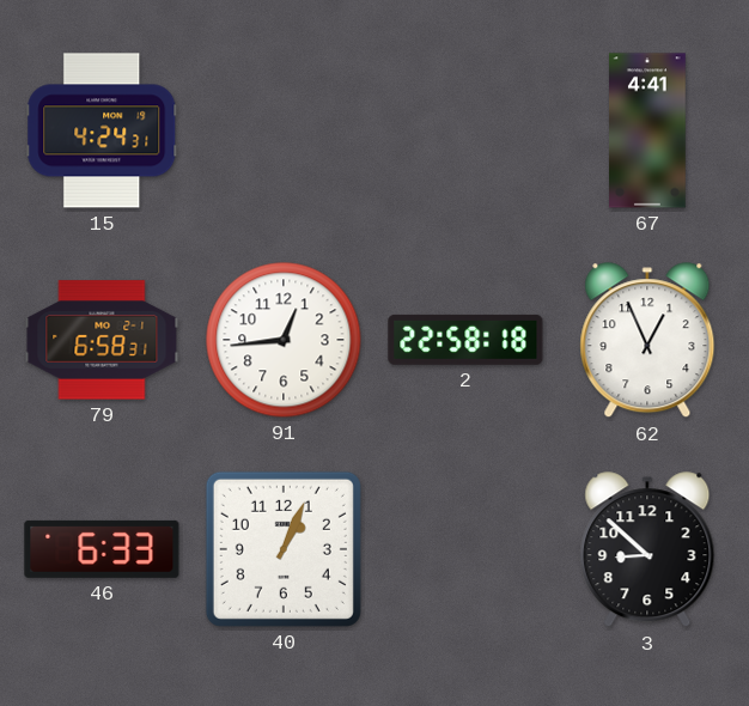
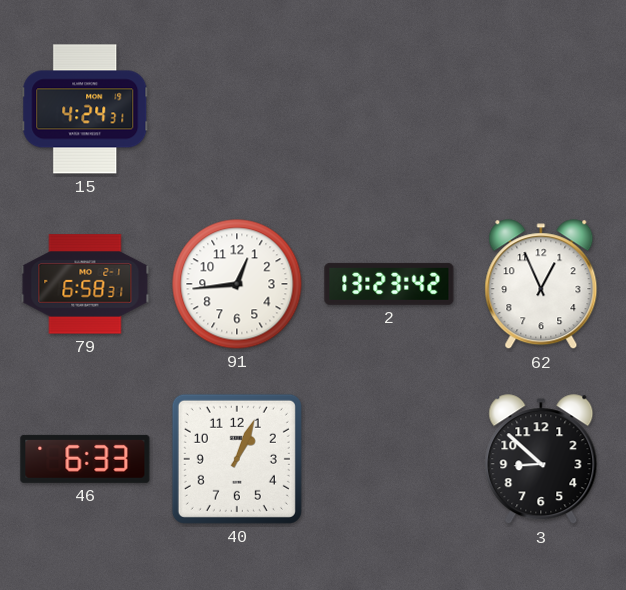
67: 4:41 -> none
2: 22:58 -> 13:23
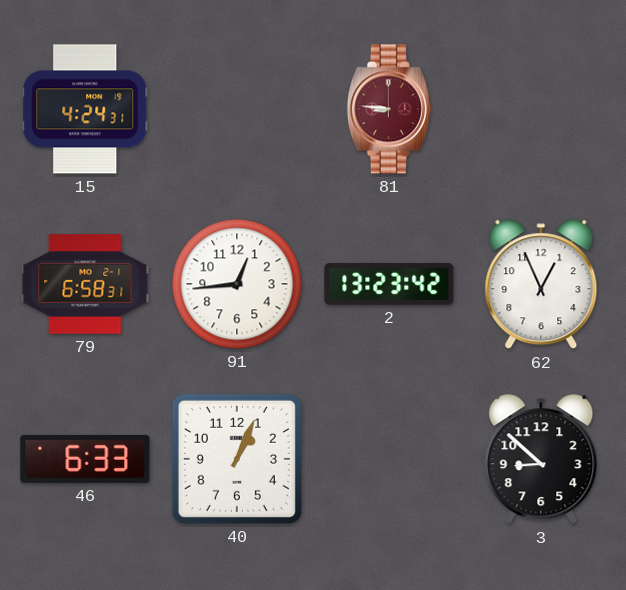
81: none -> 8:46
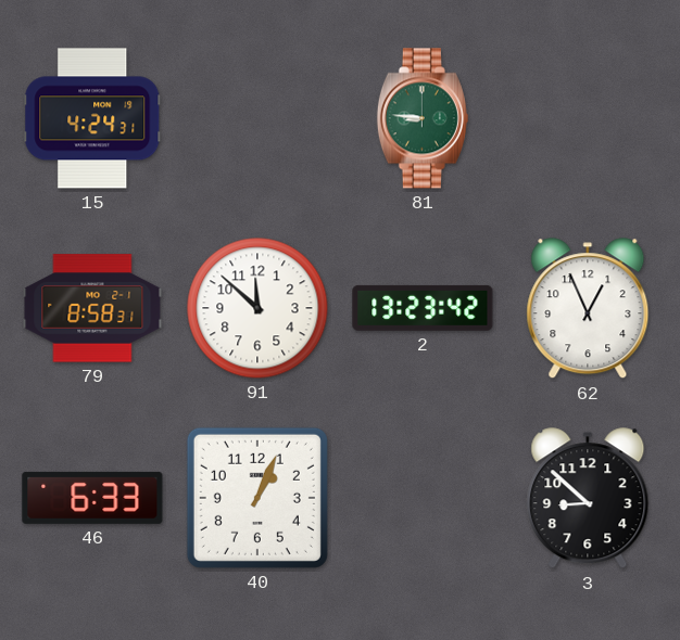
81 dial: burgundy -> green
79: 6:58 -> 8:58
91: 12:44 -> 11:52
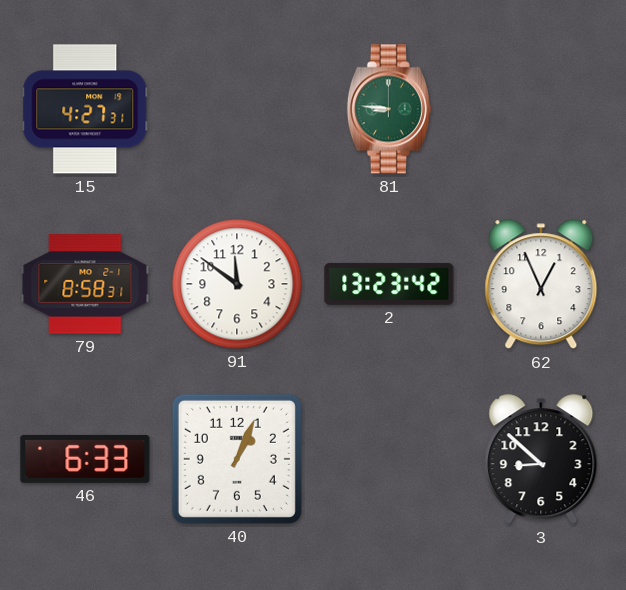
15: 4:24 -> 4:27
91: 11:52 -> 11:51
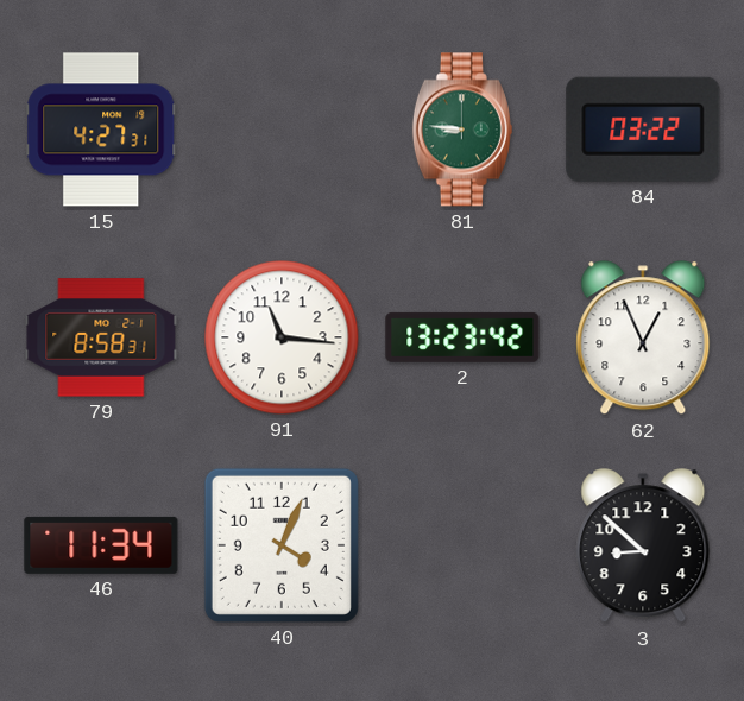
84: none -> 03:22
91: 11:51 -> 11:16
46: 6:33 -> 11:34
40: 1:04 -> 4:04
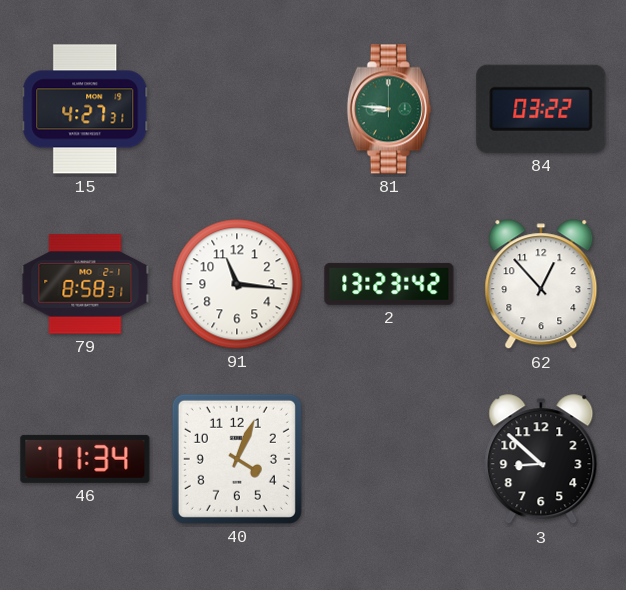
62: 12:56 -> 12:53
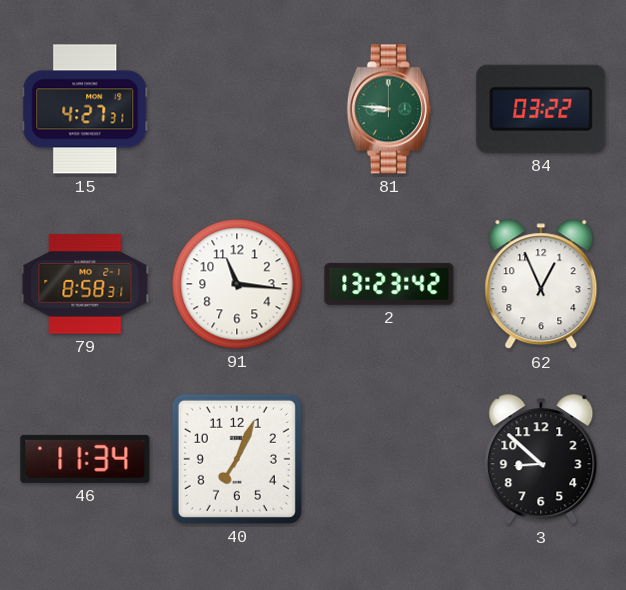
62: 12:53 -> 12:56
40: 4:04 -> 7:04
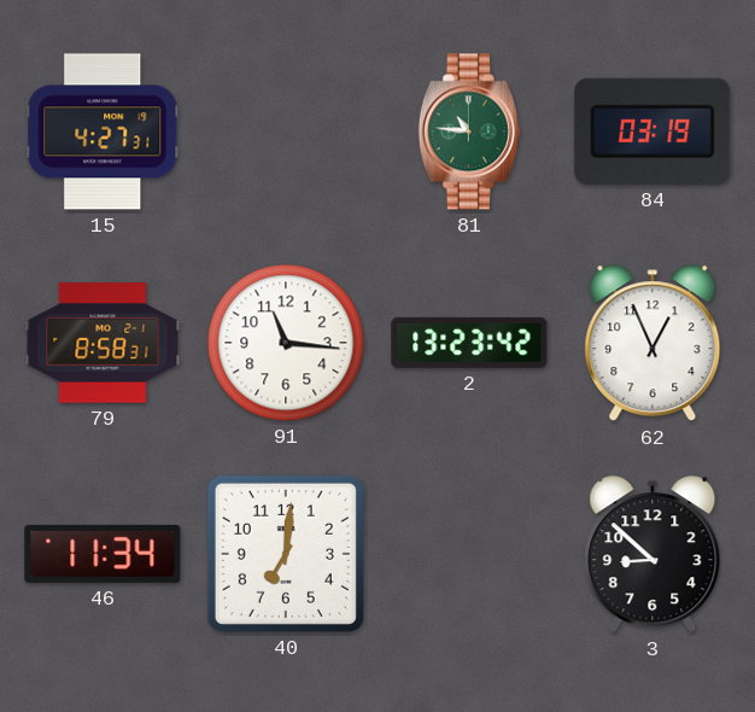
81: 8:46 -> 10:46
84: 03:22 -> 03:19
40: 7:04 -> 7:01
